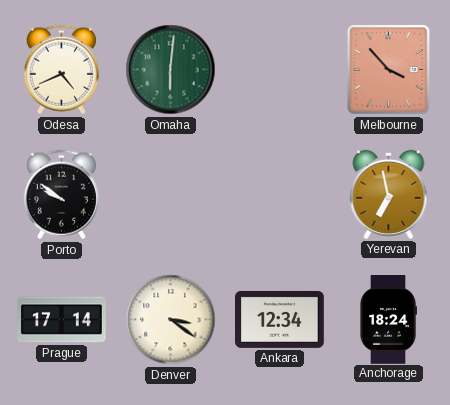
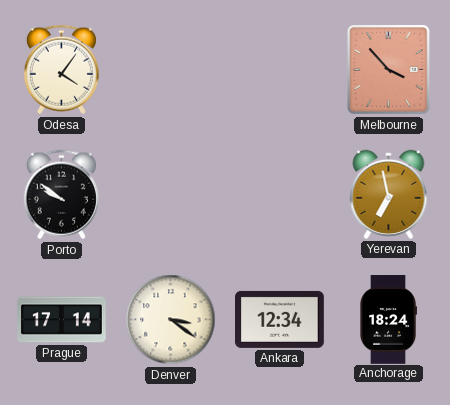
Odesa: 4:41 -> 4:06
Omaha: 6:01 -> none
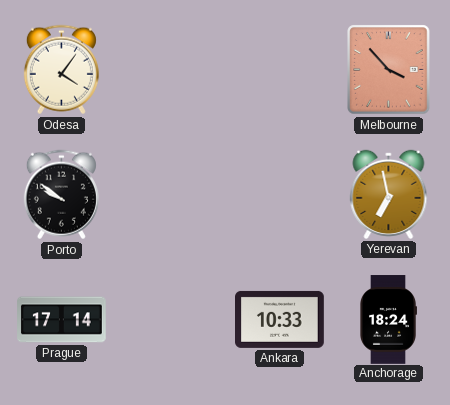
Denver: 3:21 -> none
Ankara: 12:34 -> 10:33
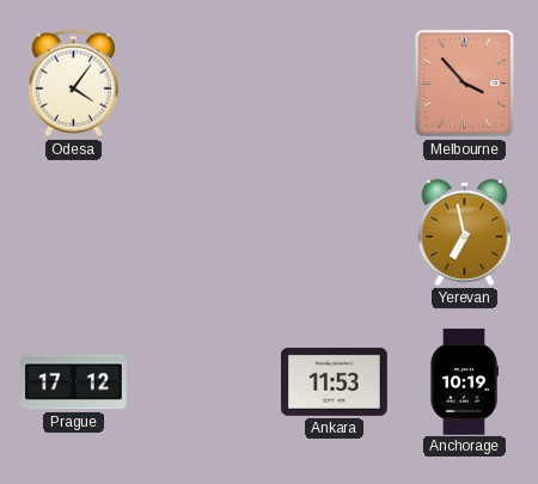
Porto: 9:51 -> none
Prague: 17:14 -> 17:12
Ankara: 10:33 -> 11:53
Anchorage: 18:24 -> 10:19
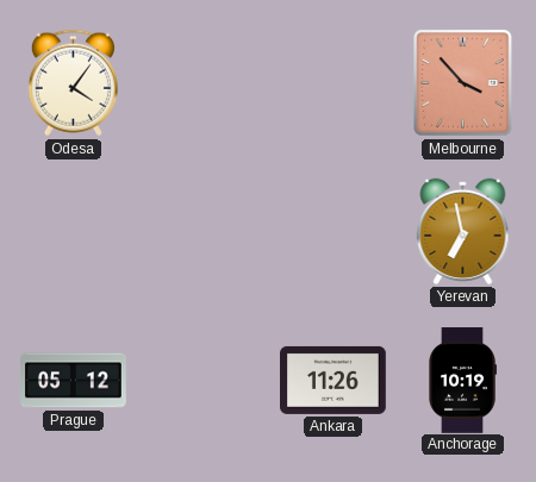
Prague: 17:12 -> 05:12
Ankara: 11:53 -> 11:26
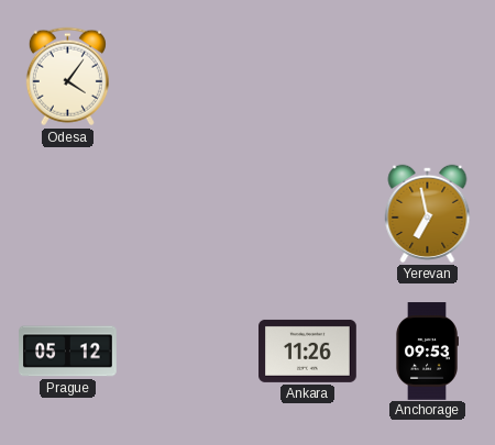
Melbourne: 3:53 -> none
Anchorage: 10:19 -> 09:53
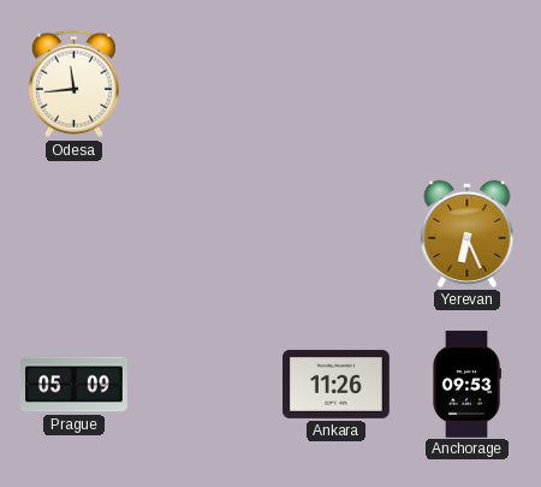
Odesa: 4:06 -> 11:44
Yerevan: 6:58 -> 6:26
Prague: 05:12 -> 05:09
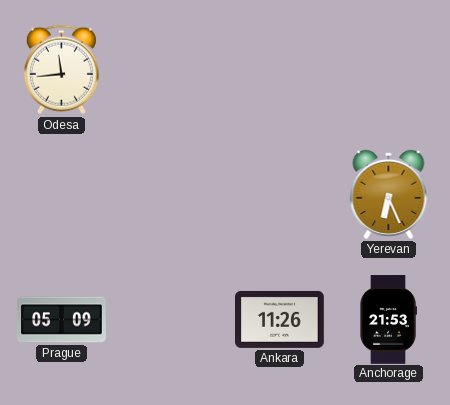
Anchorage: 09:53 -> 21:53
